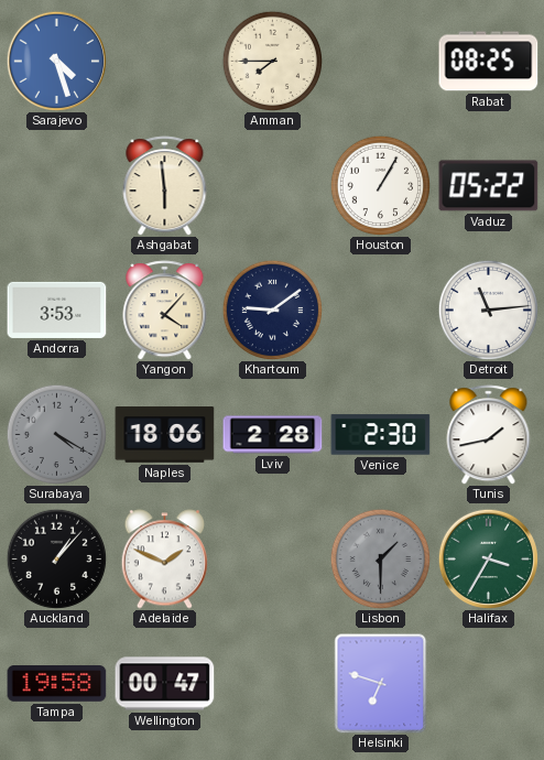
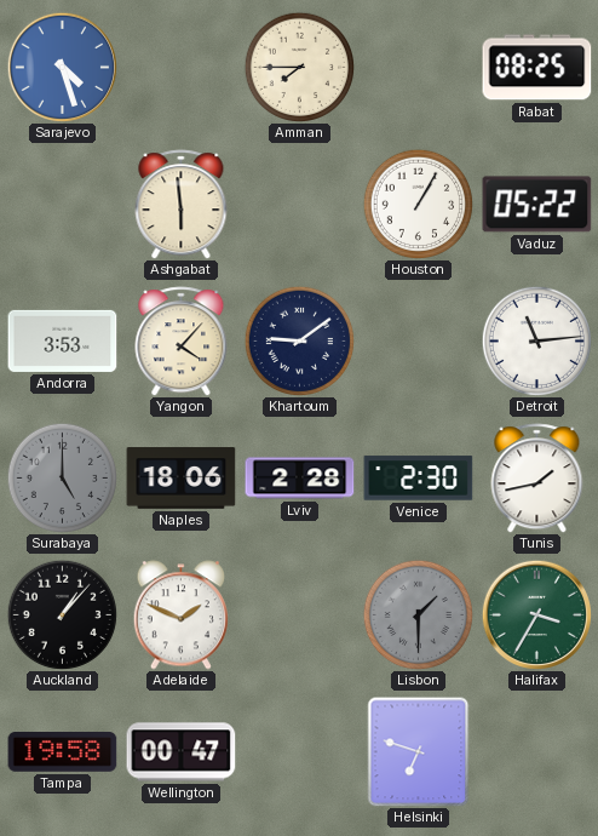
Surabaya: 4:20 -> 5:00
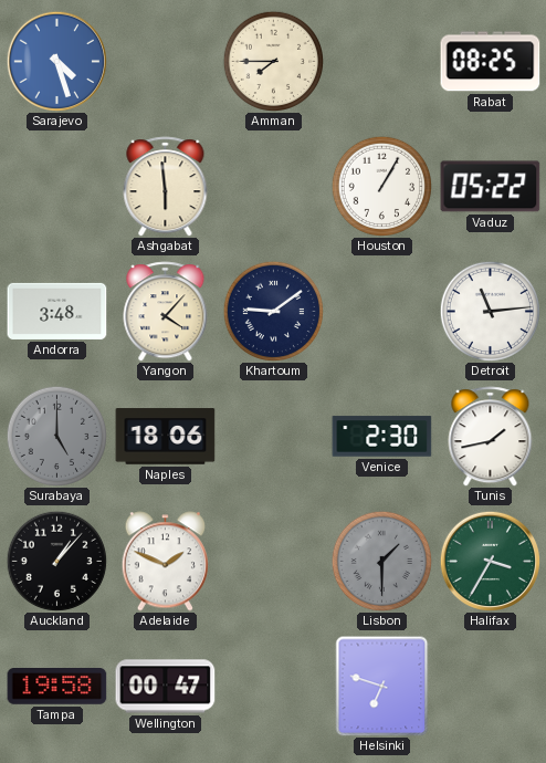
Andorra: 3:53 -> 3:48
Lviv: 2:28 -> none
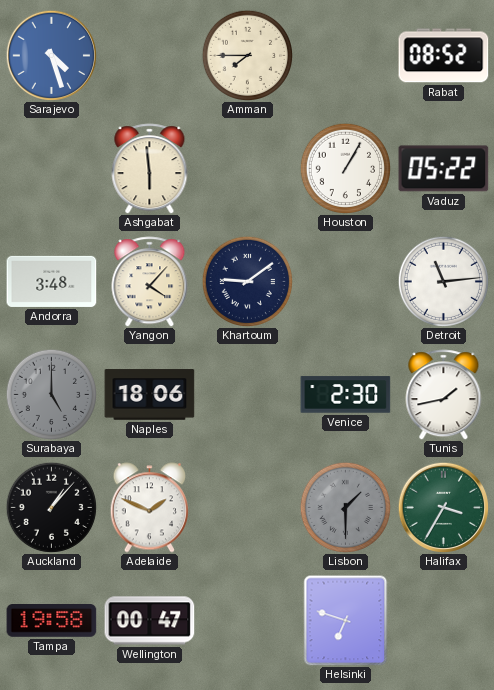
Rabat: 08:25 -> 08:52
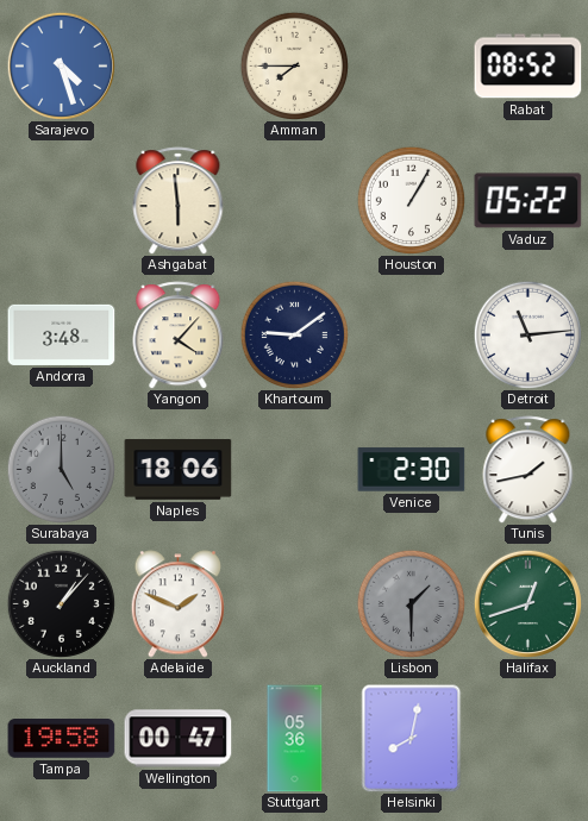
Halifax: 3:35 -> 12:42
Stuttgart: none -> 05:36
Helsinki: 6:48 -> 8:02
